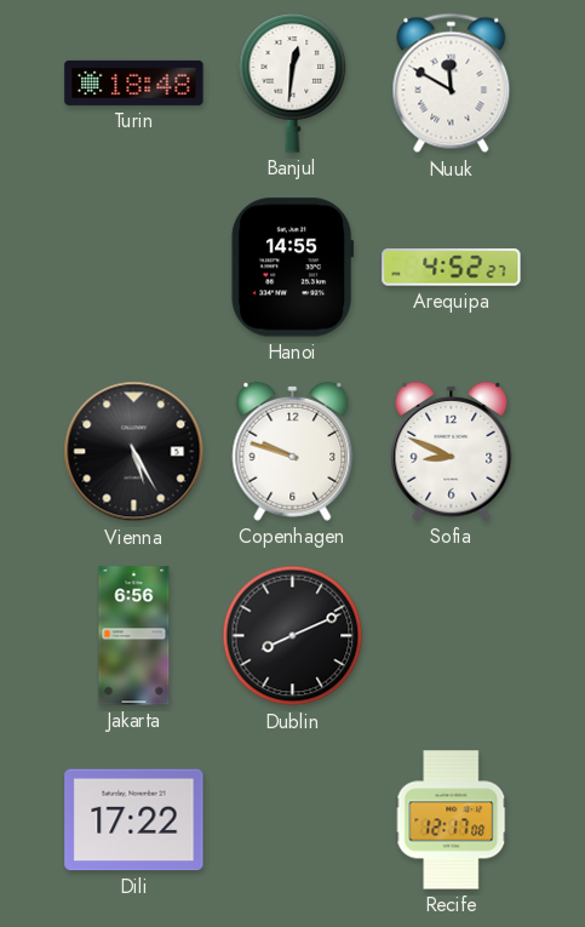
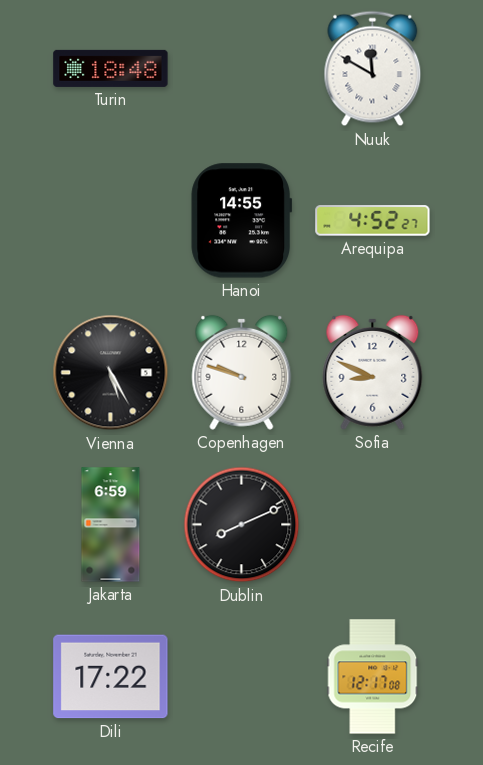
Banjul: 12:31 -> none
Jakarta: 6:56 -> 6:59
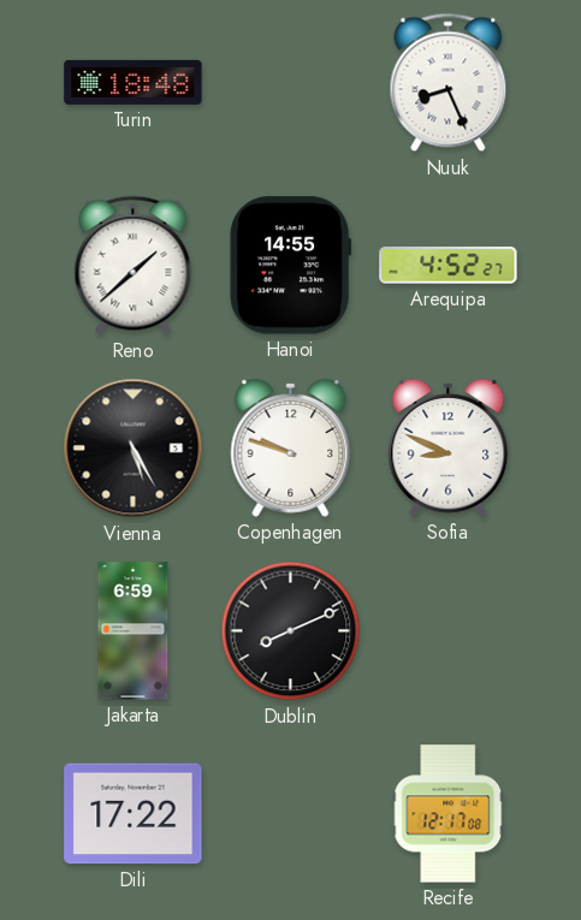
Nuuk: 11:50 -> 8:26
Reno: none -> 1:38
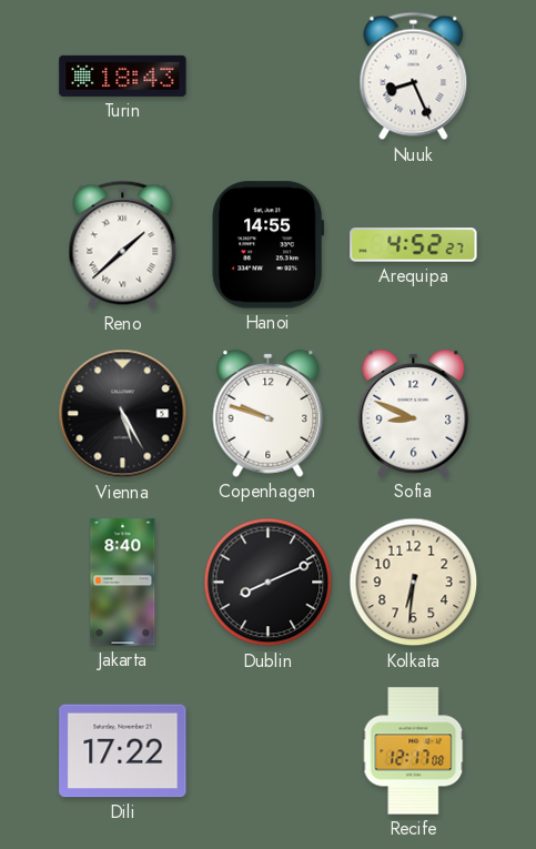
Turin: 18:48 -> 18:43
Jakarta: 6:59 -> 8:40
Kolkata: none -> 6:31
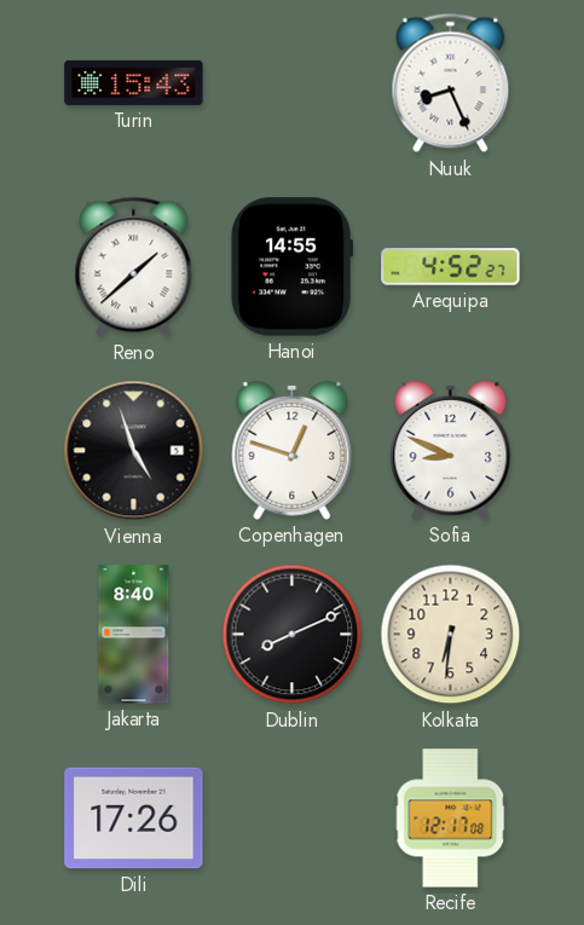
Turin: 18:43 -> 15:43
Vienna: 5:25 -> 4:57
Copenhagen: 9:48 -> 12:48
Dili: 17:22 -> 17:26
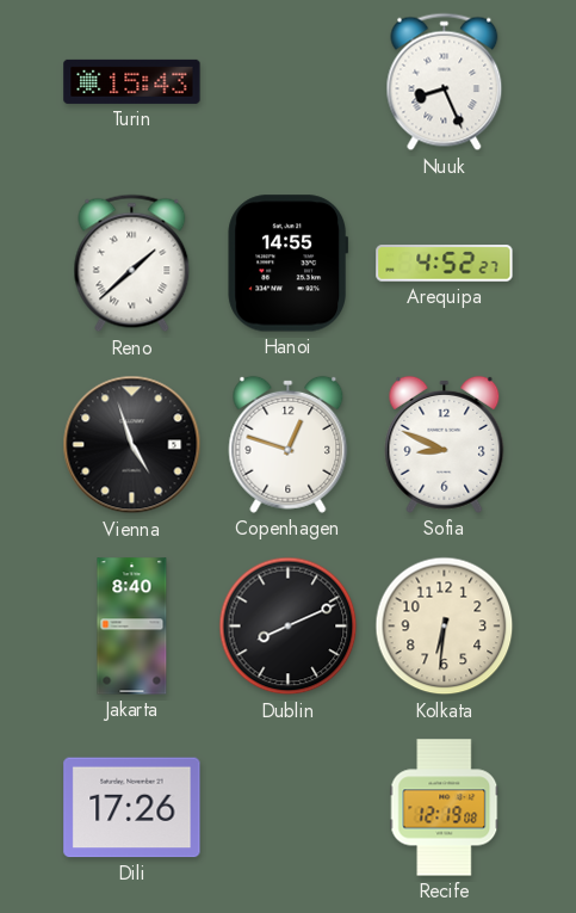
Recife: 12:17 -> 12:19
